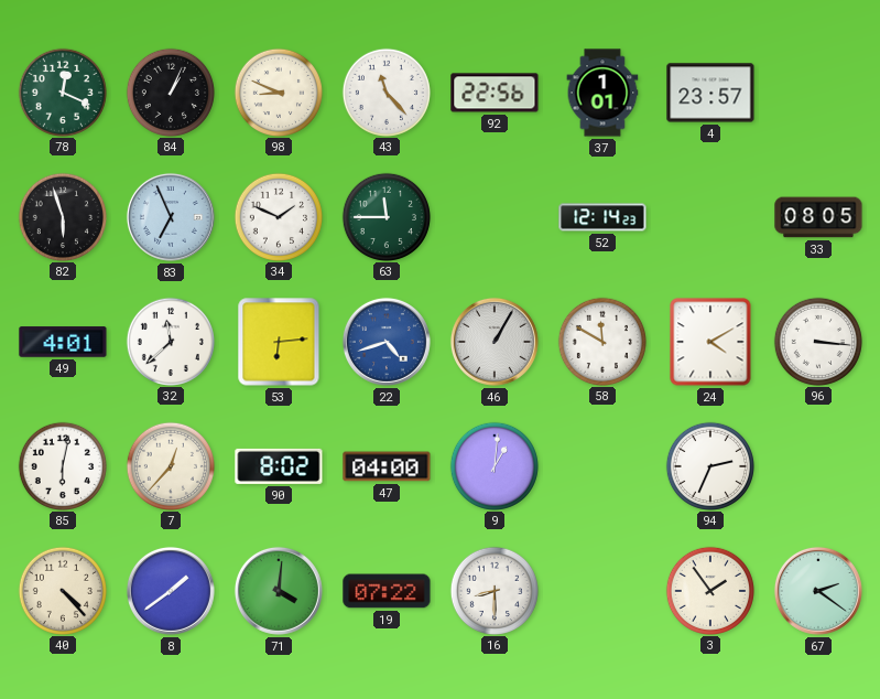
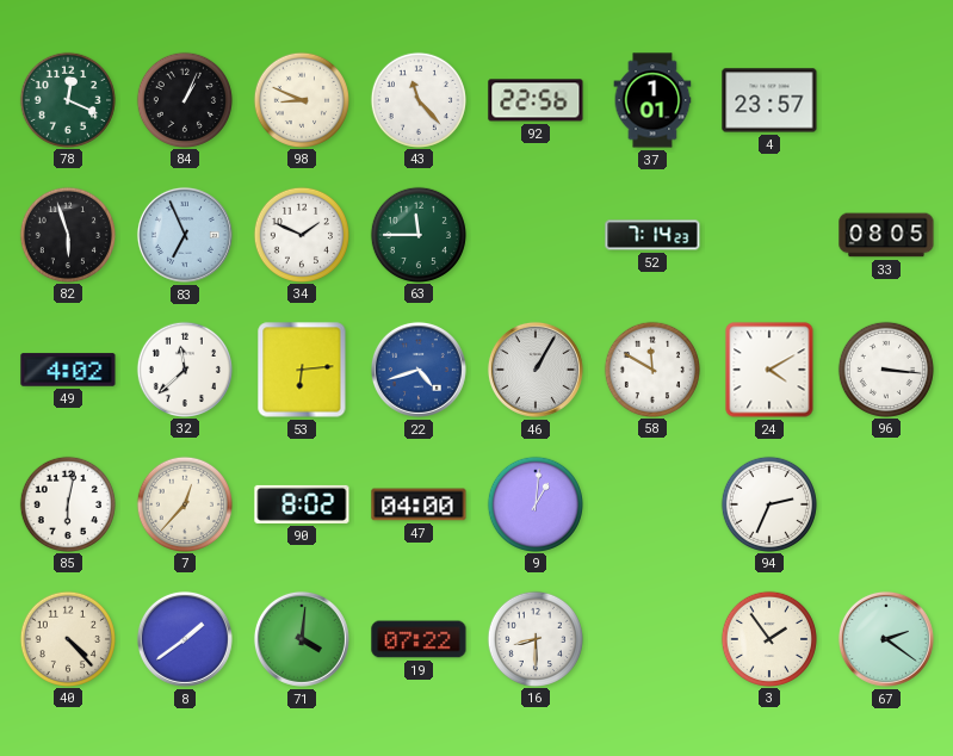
52: 12:14 -> 7:14
49: 4:01 -> 4:02
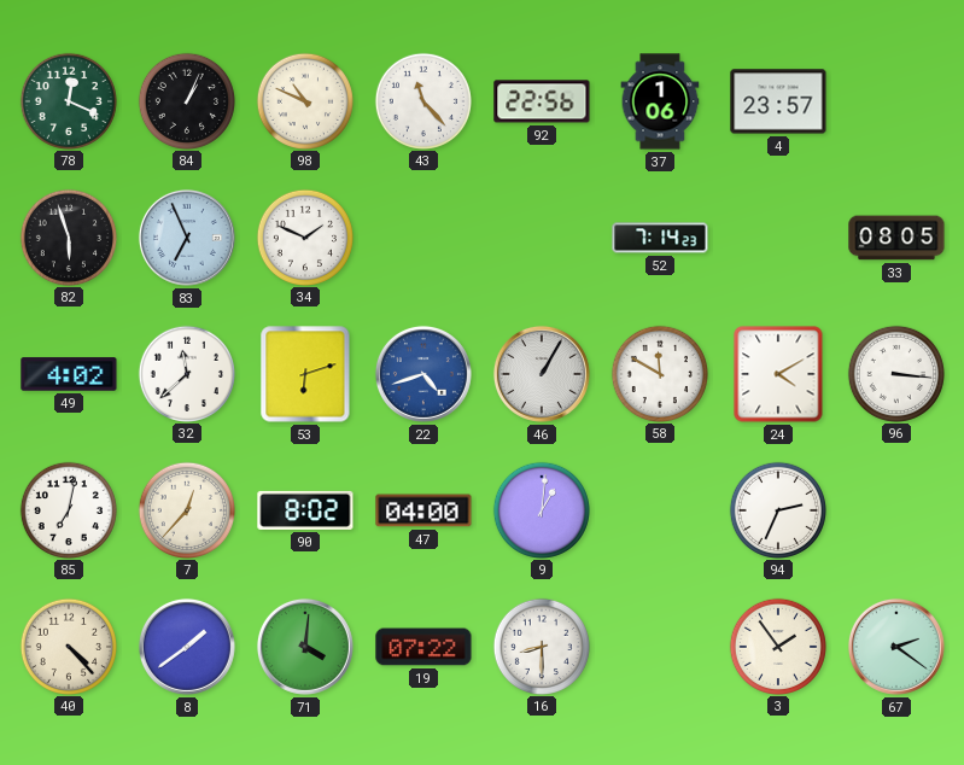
98: 8:49 -> 10:49
37: 1:01 -> 1:06
63: 11:45 -> none
53: 6:14 -> 6:12
85: 6:02 -> 7:02
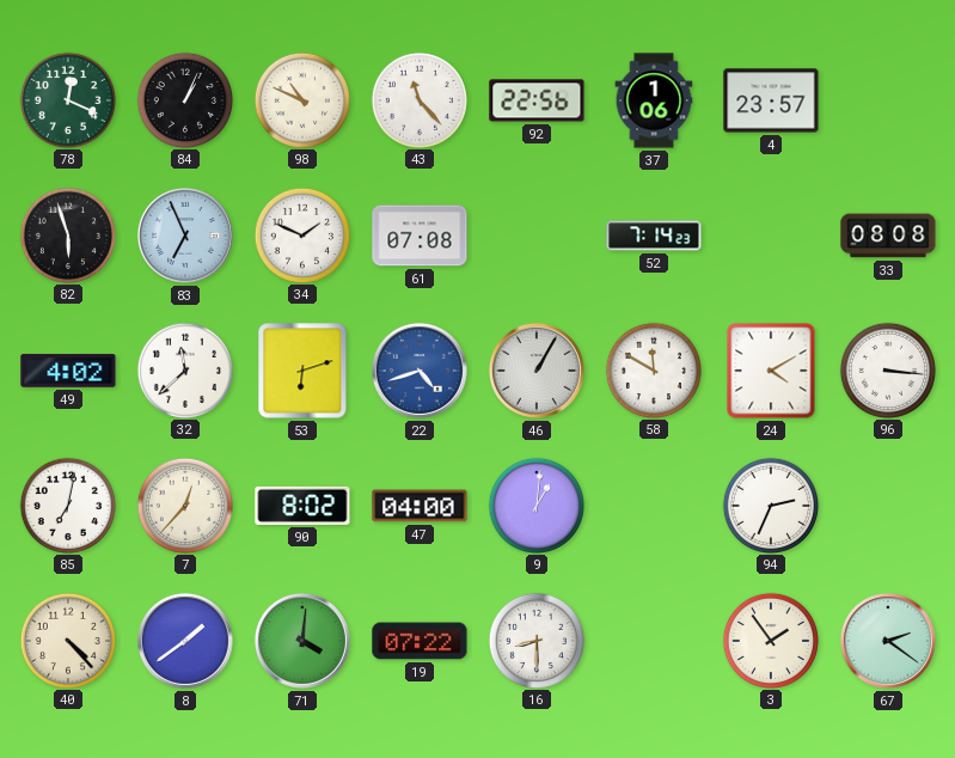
61: none -> 07:08
33: 08:05 -> 08:08
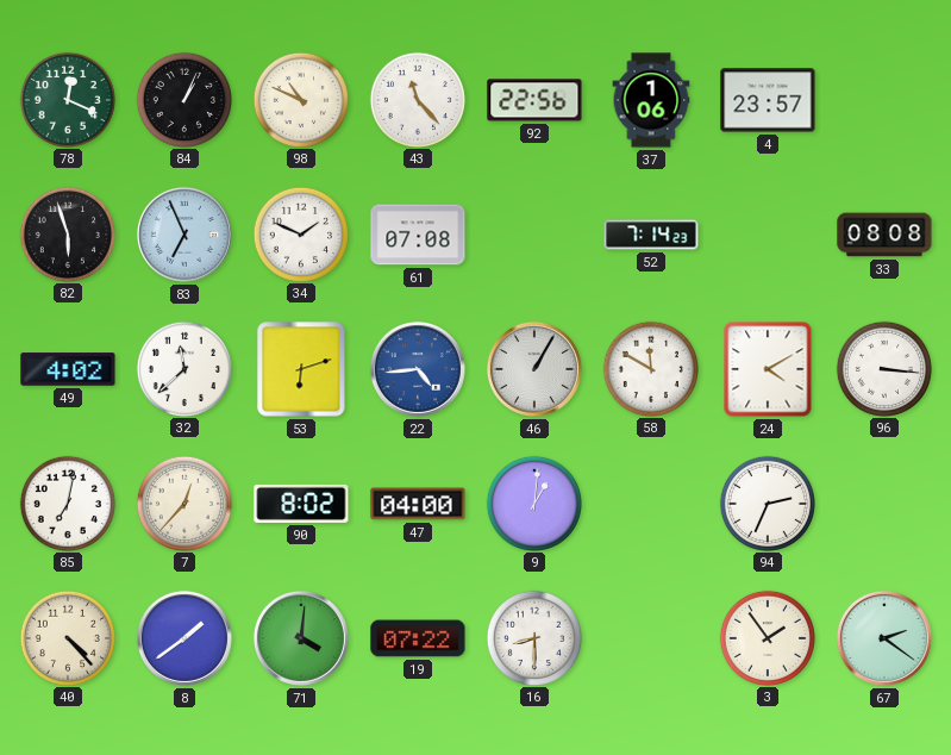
22: 4:42 -> 4:44
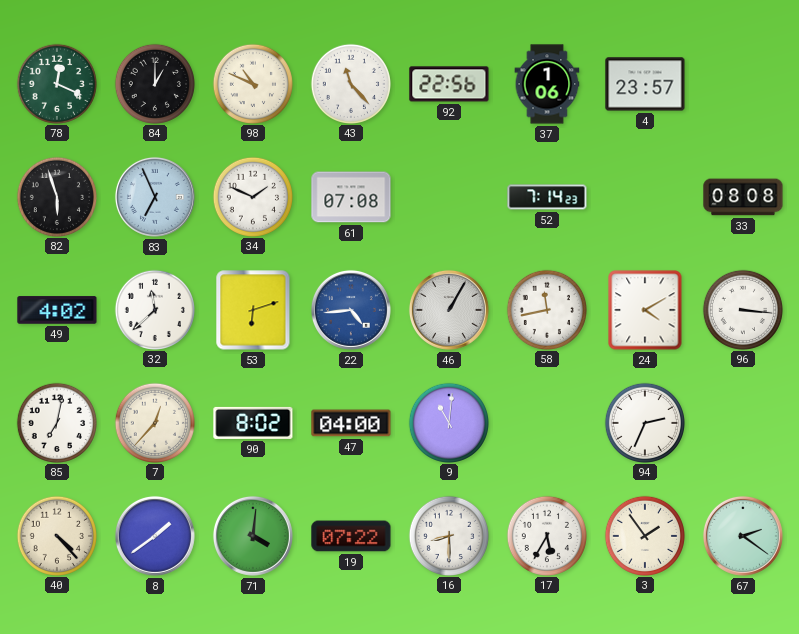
84: 1:04 -> 1:00
58: 11:50 -> 11:43
9: 1:01 -> 11:01
17: none -> 5:35
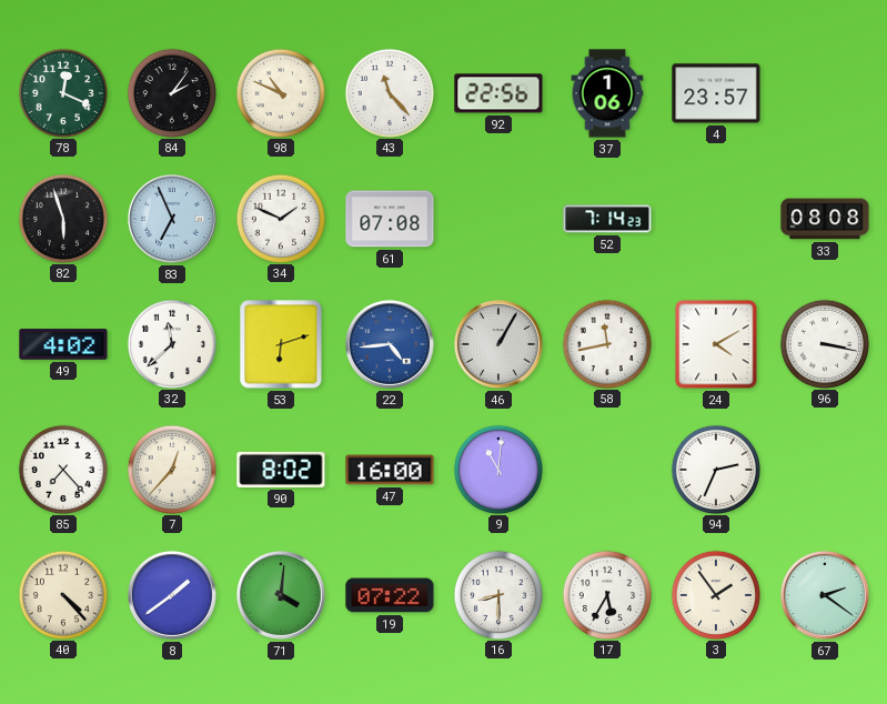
84: 1:00 -> 2:06
96: 3:16 -> 3:17
85: 7:02 -> 7:23
47: 04:00 -> 16:00
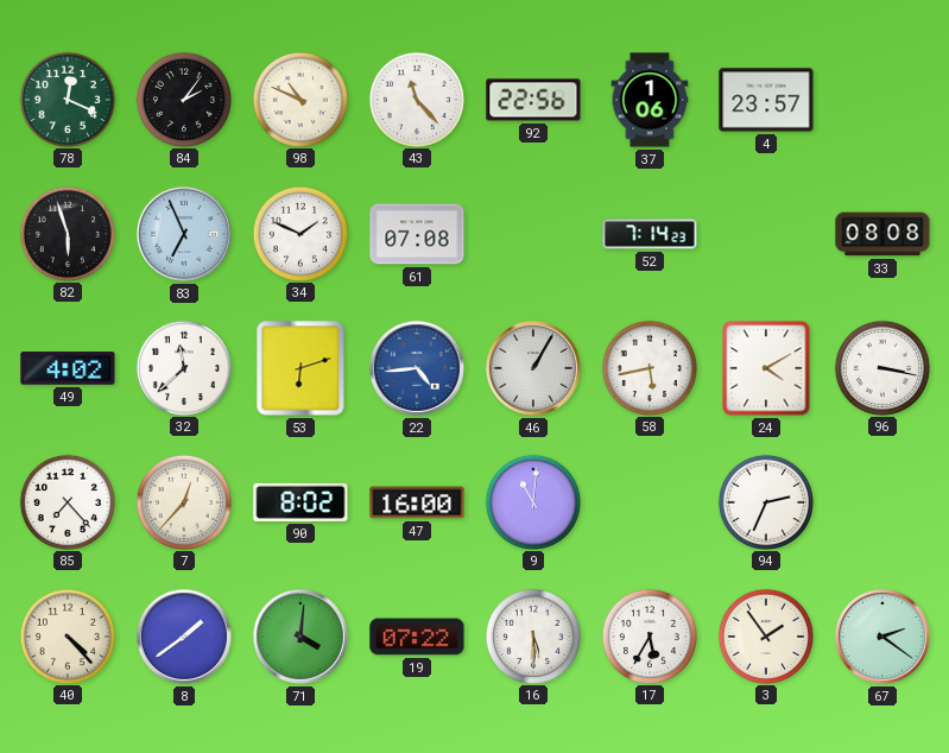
58: 11:43 -> 5:43
16: 8:30 -> 5:30
